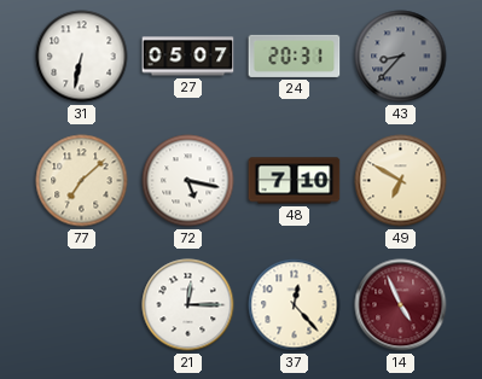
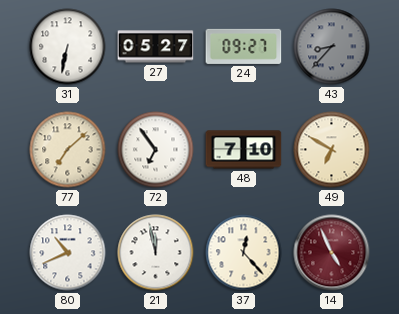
27: 05:07 -> 05:27
24: 20:31 -> 09:27
72: 5:17 -> 6:54
80: none -> 10:41
21: 12:15 -> 11:58
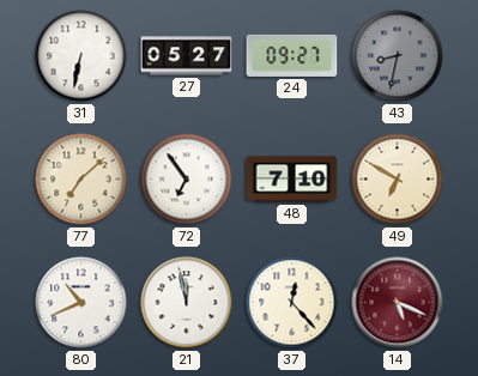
43: 8:37 -> 8:32
14: 4:56 -> 5:19
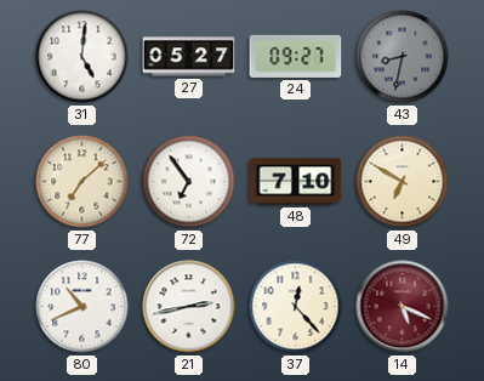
31: 6:32 -> 5:01
21: 11:58 -> 2:43
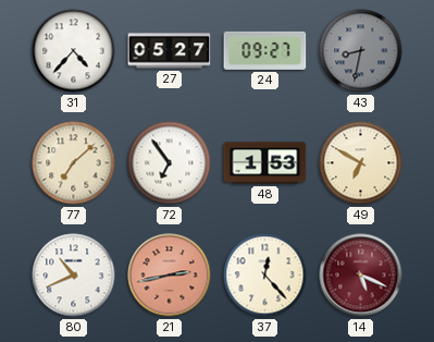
31: 5:01 -> 4:37
48: 7:10 -> 1:53
21 dial: white -> salmon
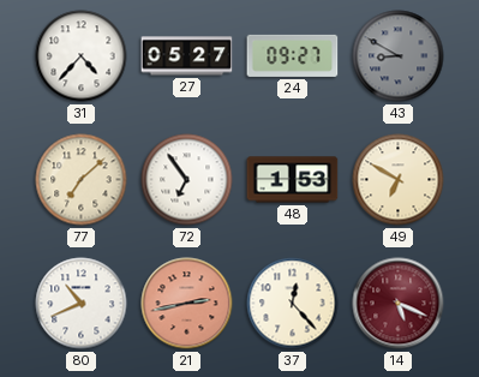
43: 8:32 -> 8:50
